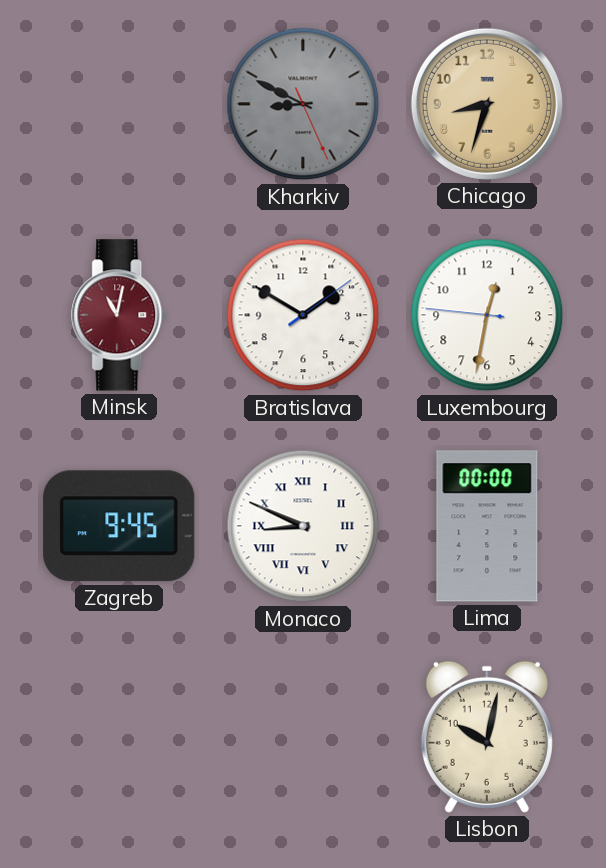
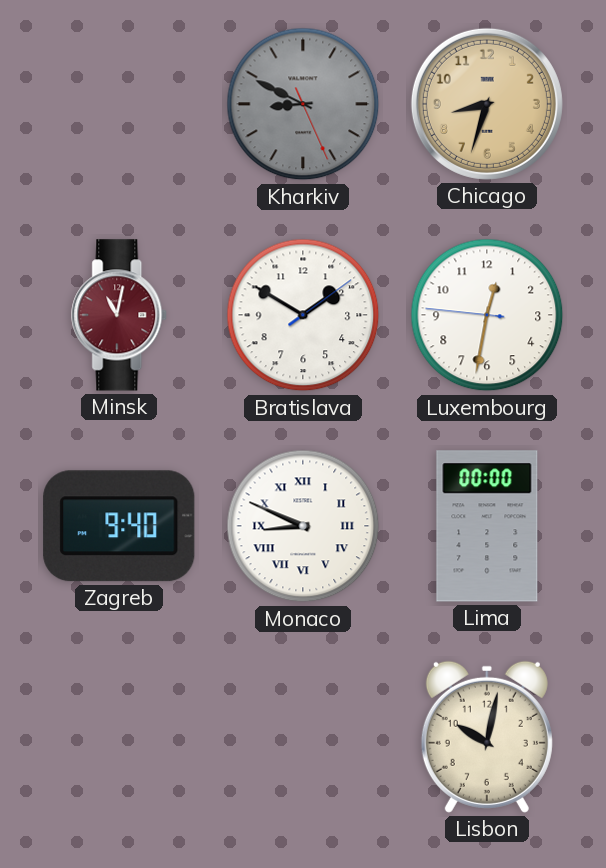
Zagreb: 9:45 -> 9:40
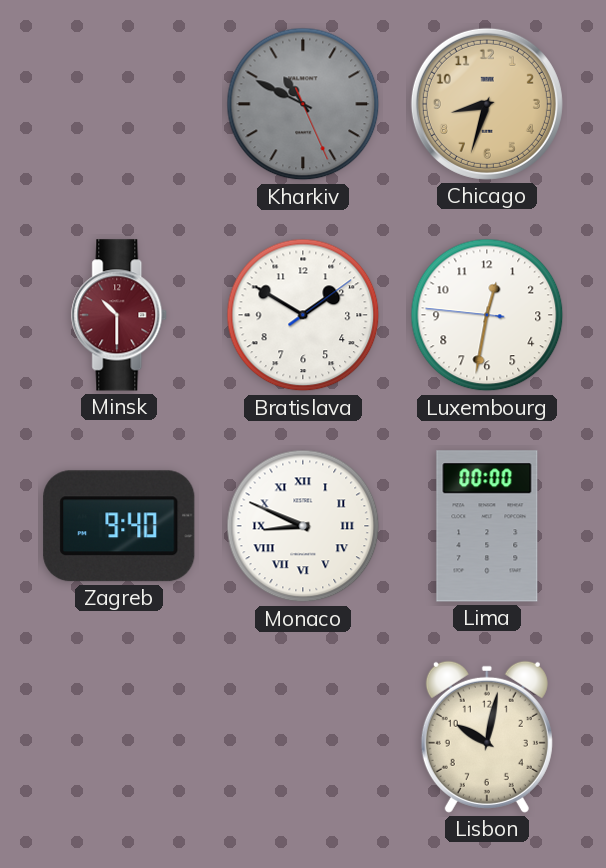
Kharkiv: 8:49 -> 10:49
Minsk: 11:02 -> 10:30
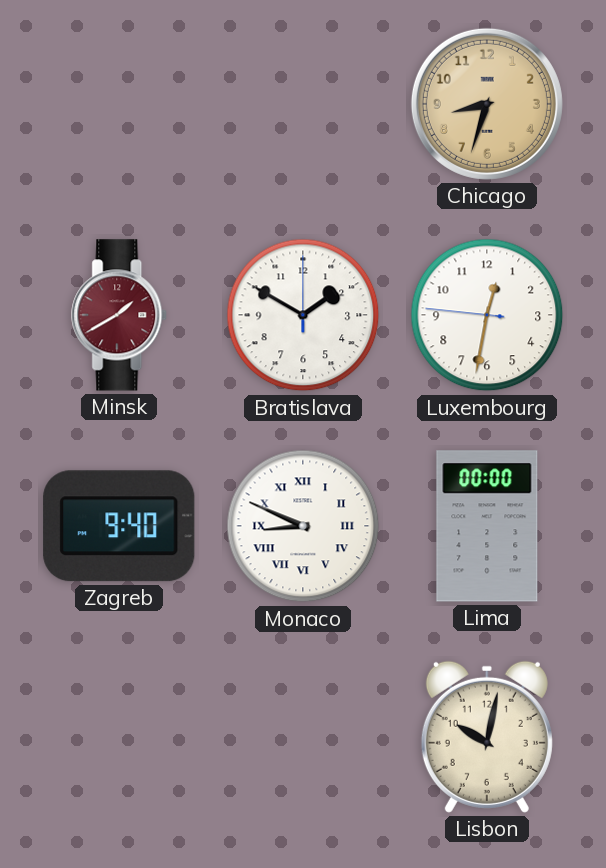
Kharkiv: 10:49 -> none
Minsk: 10:30 -> 1:40
Bratislava: 1:50:09 -> 1:50:00
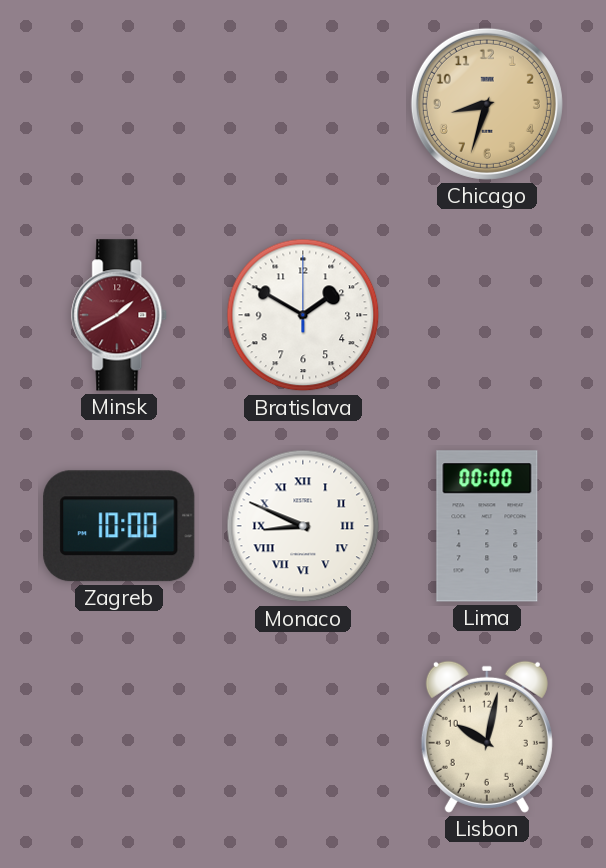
Luxembourg: 12:31 -> none
Zagreb: 9:40 -> 10:00
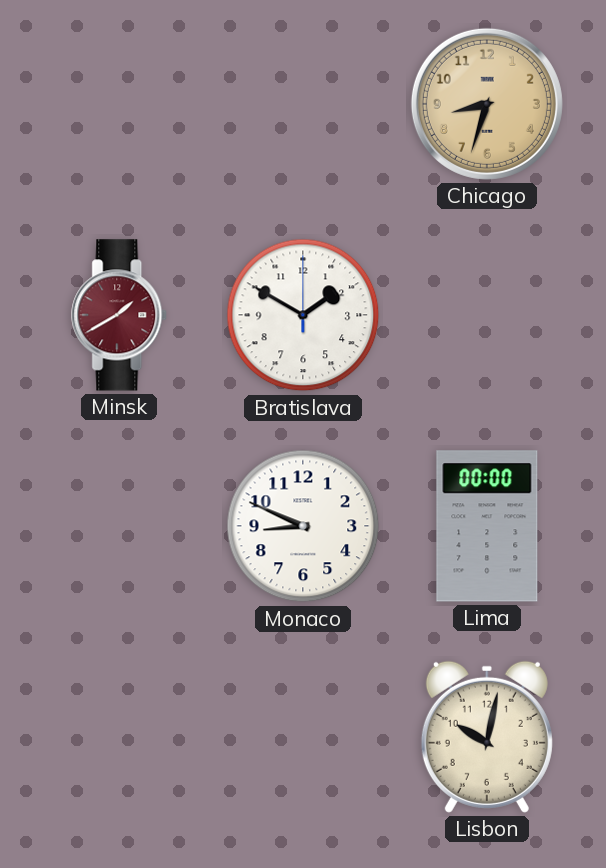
Zagreb: 10:00 -> none
Monaco numerals: Roman -> Arabic
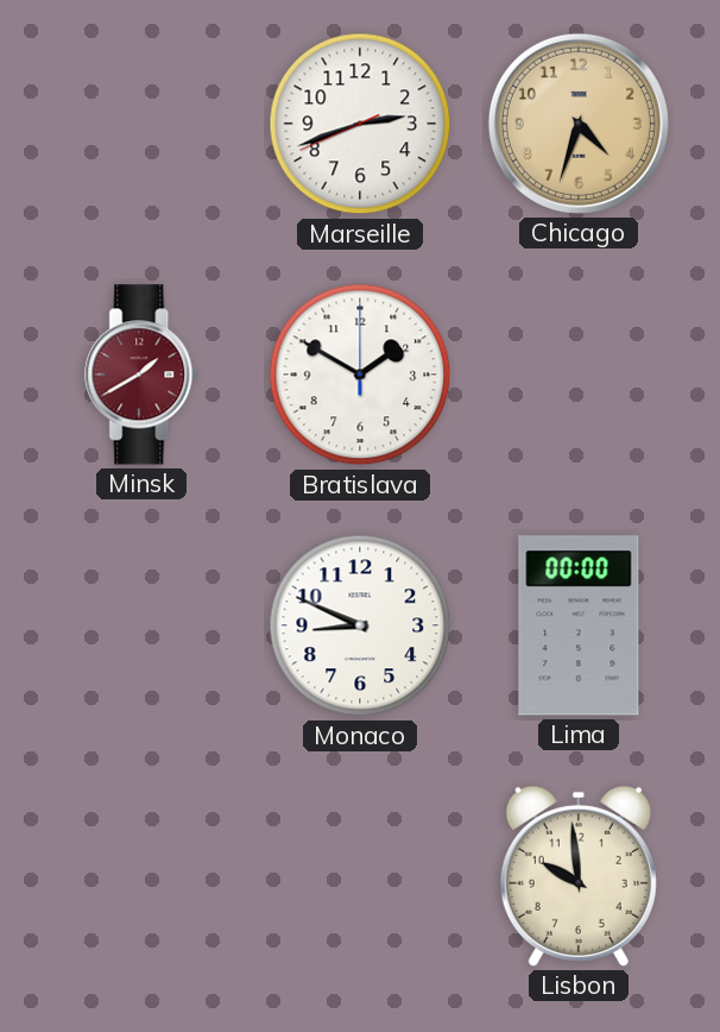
Marseille: none -> 2:41
Chicago: 8:33 -> 4:33
Lisbon: 10:02 -> 9:59
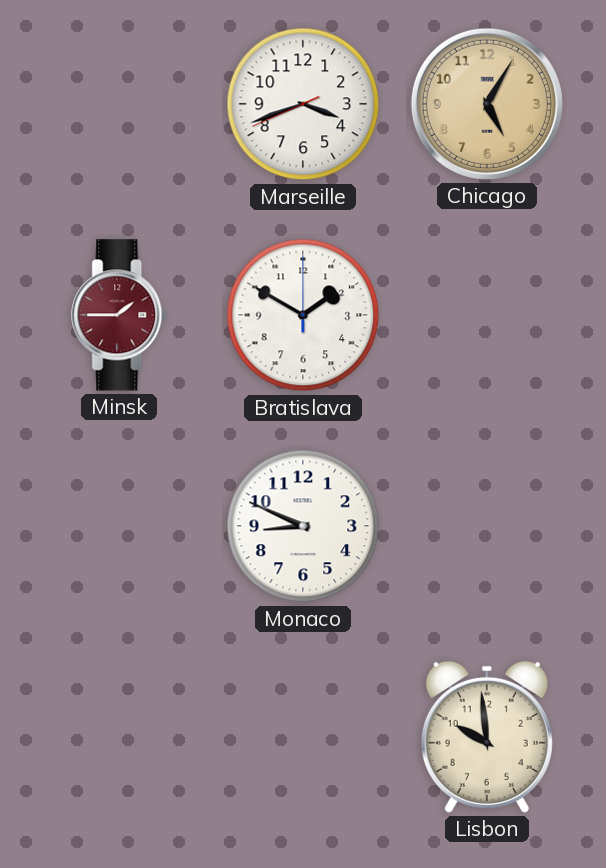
Marseille: 2:41 -> 3:41
Chicago: 4:33 -> 5:05
Minsk: 1:40 -> 1:45
Lima: 00:00 -> none
